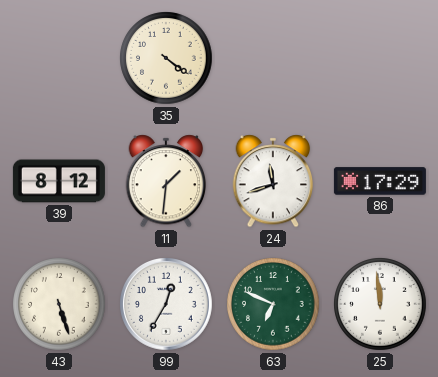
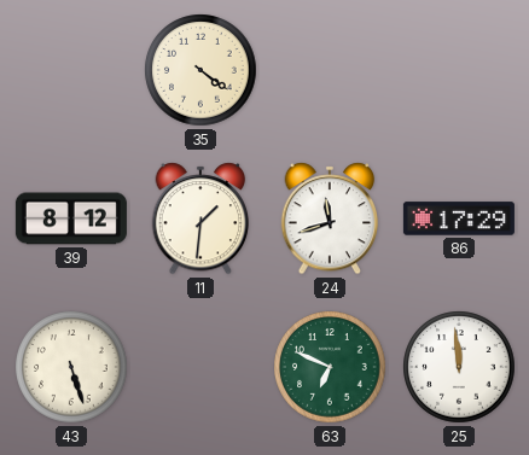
99: 12:35 -> none
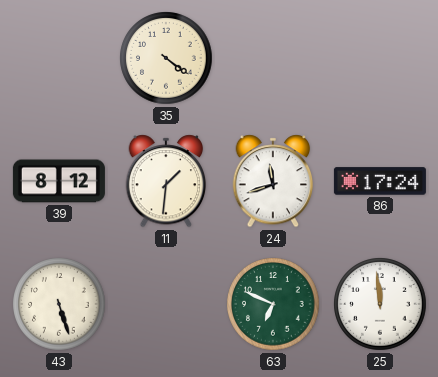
86: 17:29 -> 17:24
